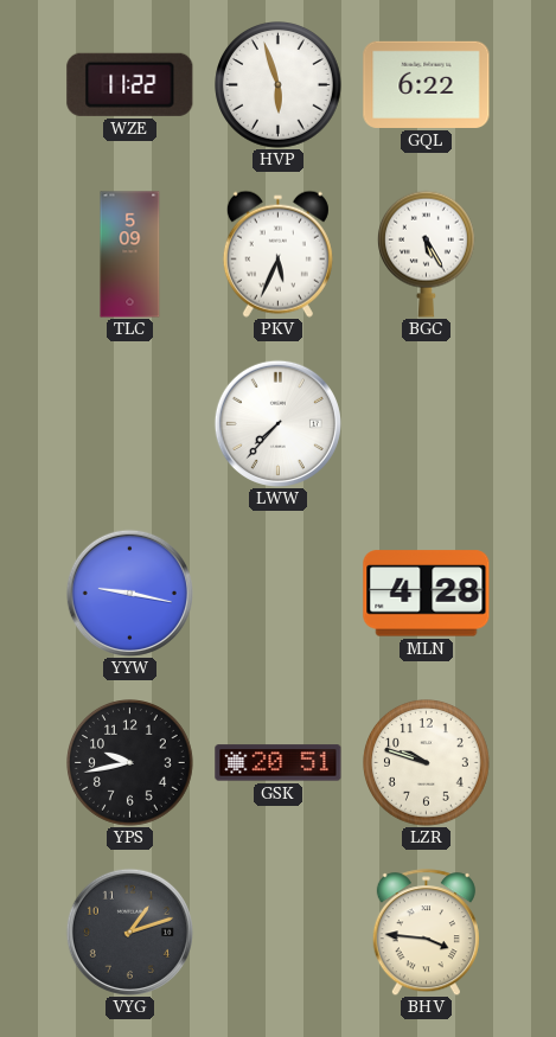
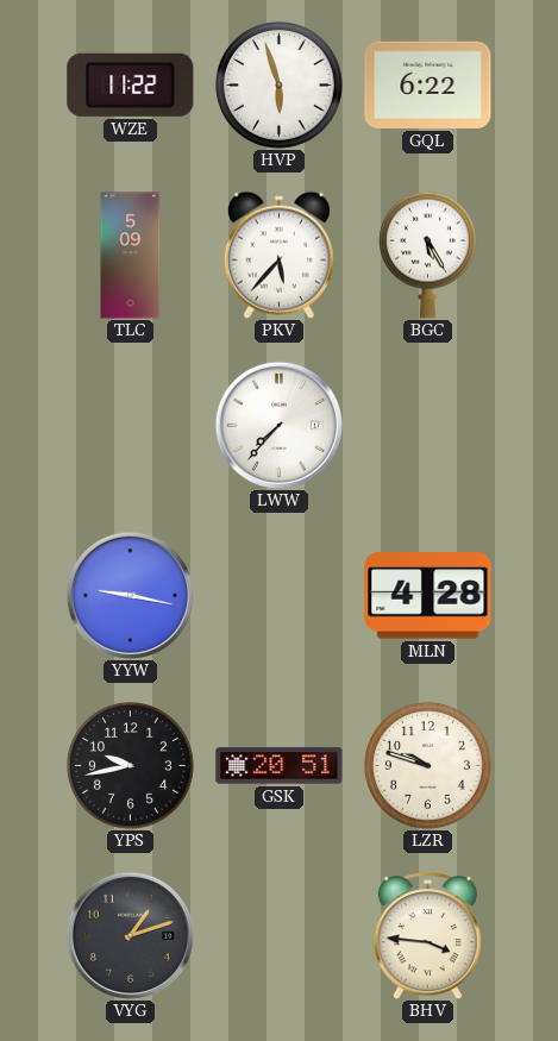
PKV: 5:34 -> 5:37
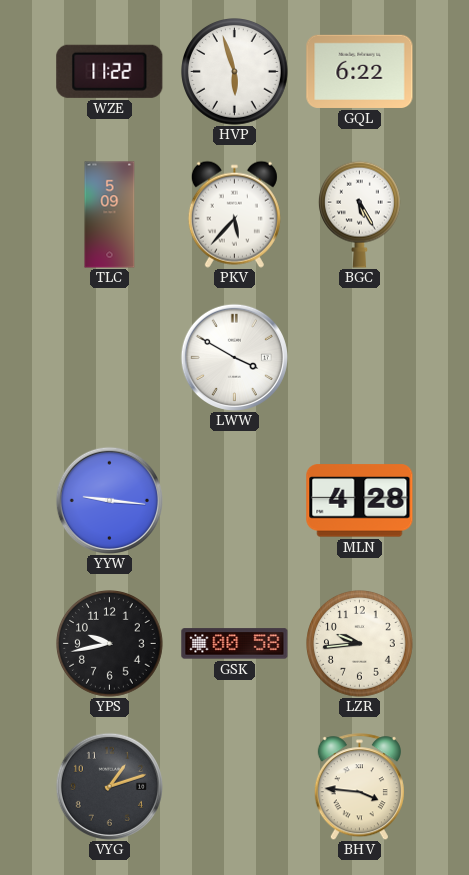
LWW: 7:37 -> 3:50
YYW: 9:17 -> 9:16
GSK: 20:51 -> 00:58
LZR: 9:48 -> 9:44
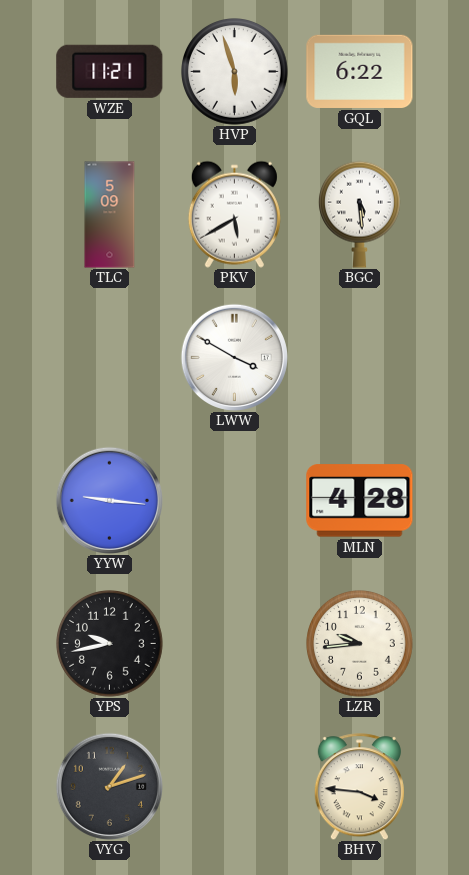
WZE: 11:22 -> 11:21
PKV: 5:37 -> 5:40
BGC: 5:25 -> 5:29
GSK: 00:58 -> none
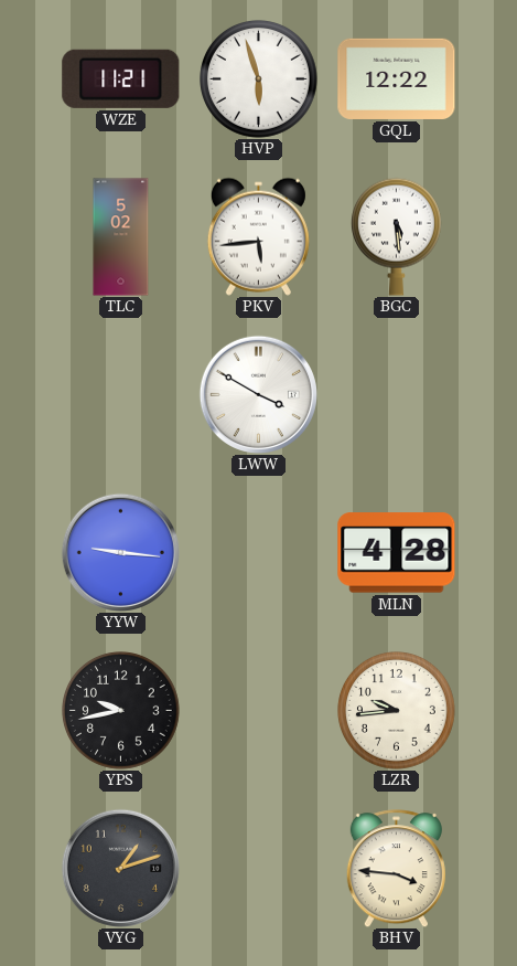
GQL: 6:22 -> 12:22
TLC: 5:09 -> 5:02
PKV: 5:40 -> 5:44
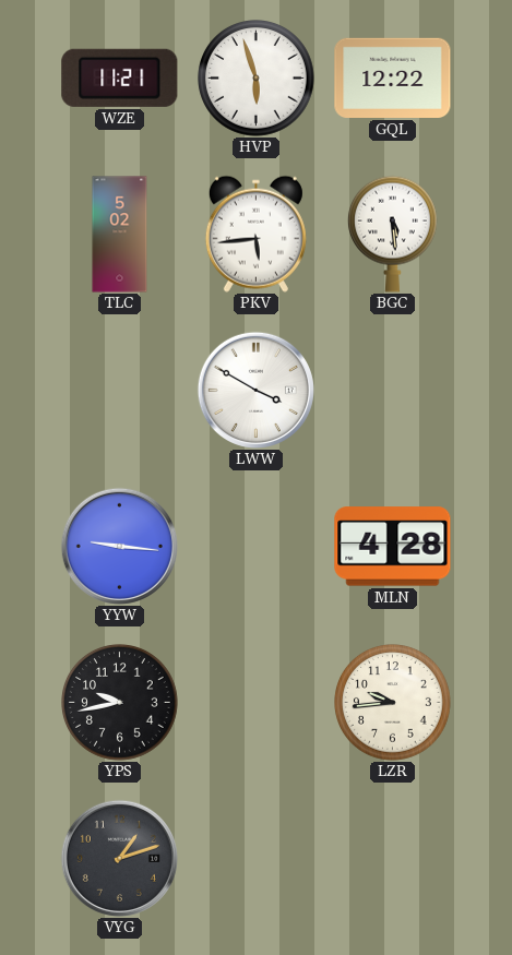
BHV: 3:46 -> none
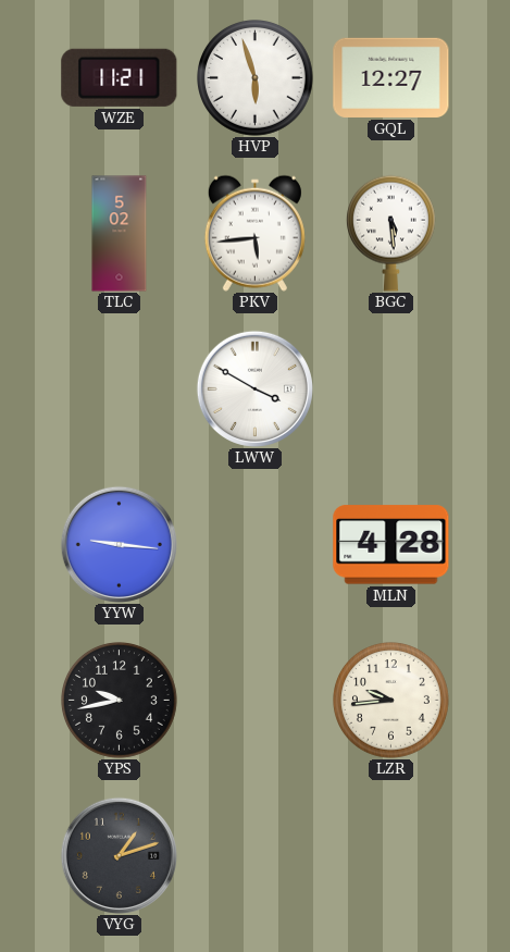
GQL: 12:22 -> 12:27
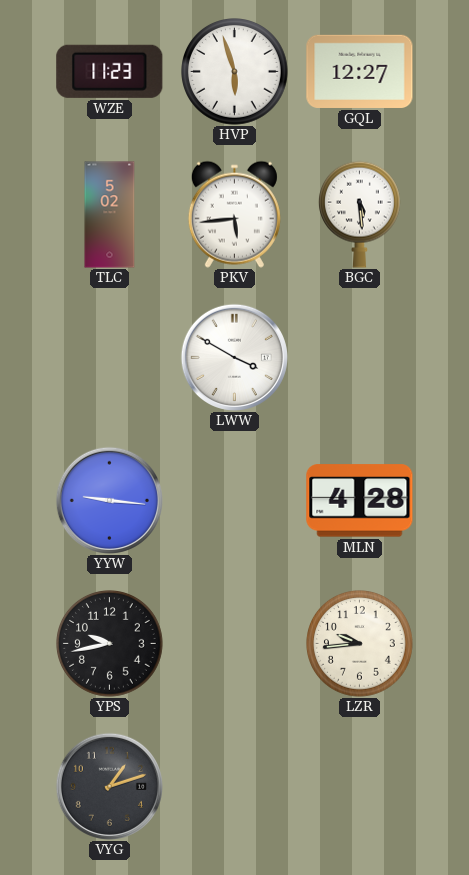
WZE: 11:21 -> 11:23
